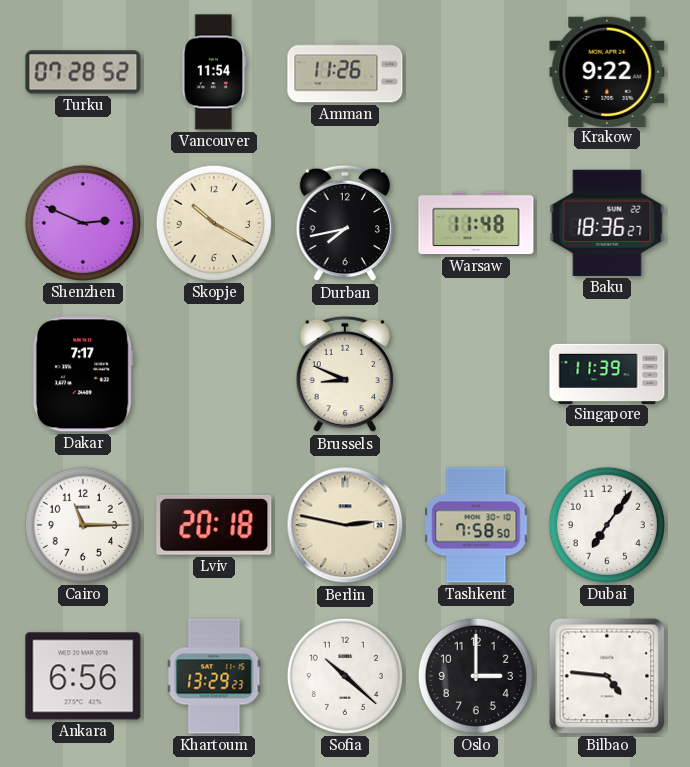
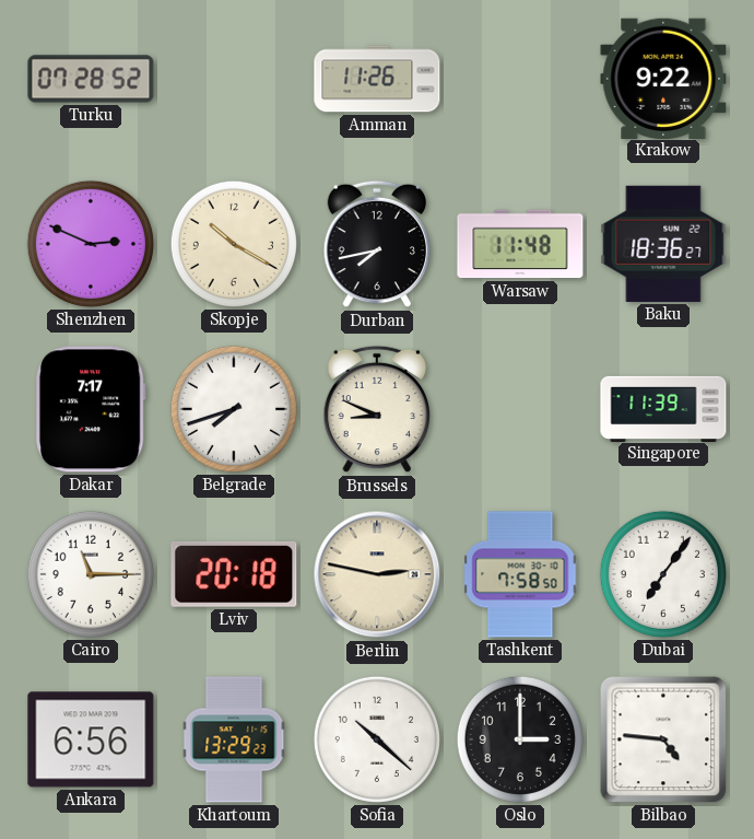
Vancouver: 11:54 -> none
Belgrade: none -> 7:42
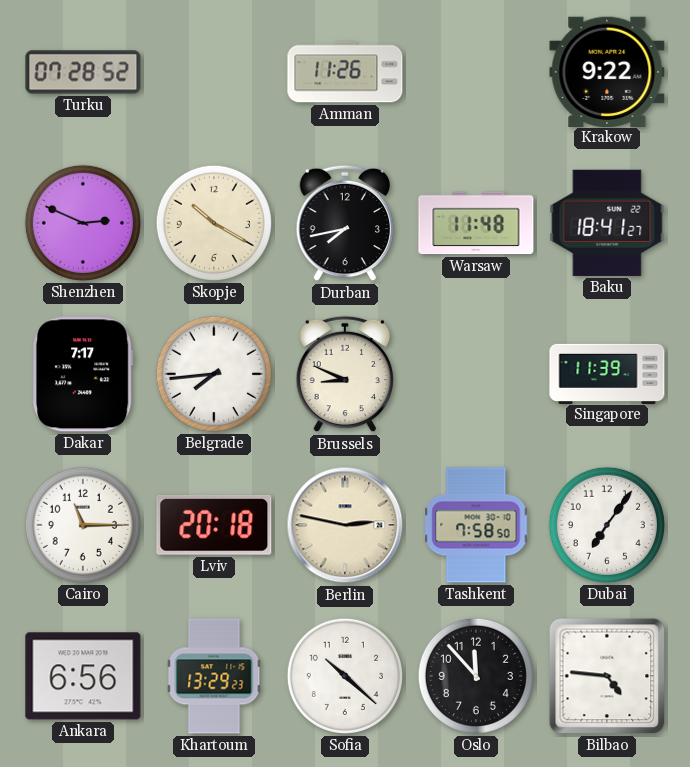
Baku: 18:36 -> 18:41
Belgrade: 7:42 -> 7:44
Oslo: 3:00 -> 11:53
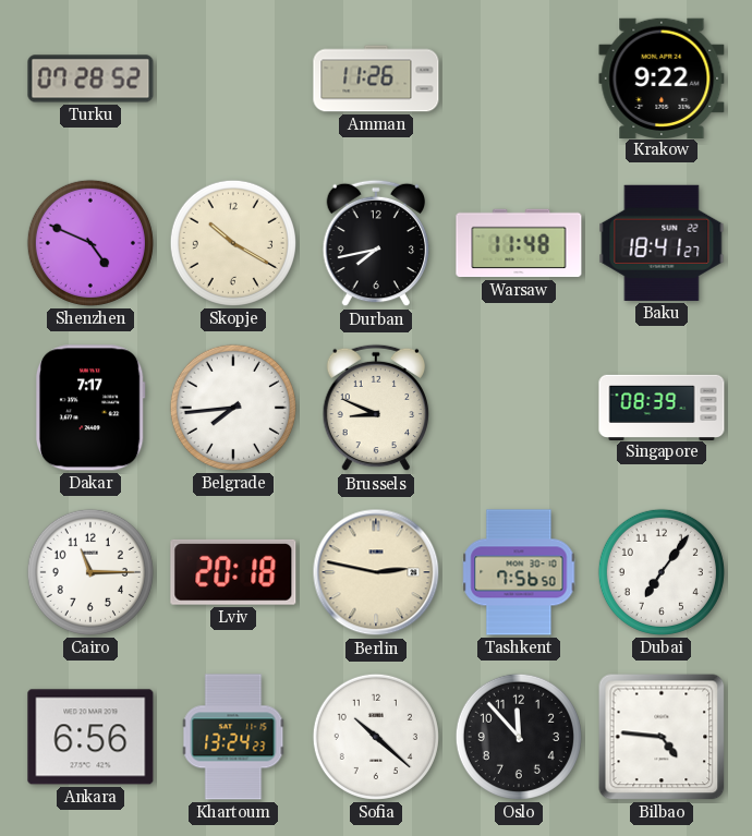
Shenzhen: 2:49 -> 4:49
Singapore: 11:39 -> 08:39
Tashkent: 7:58 -> 7:56
Khartoum: 13:29 -> 13:24
